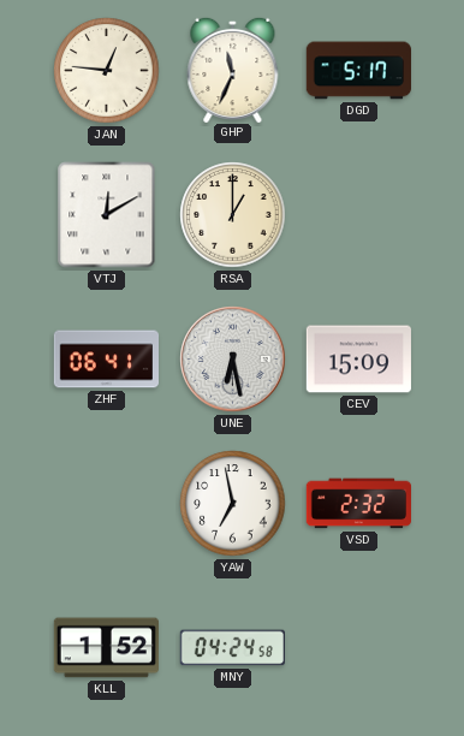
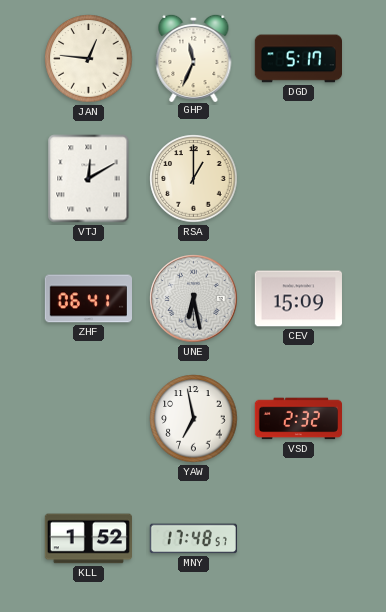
MNY: 04:24 -> 17:48
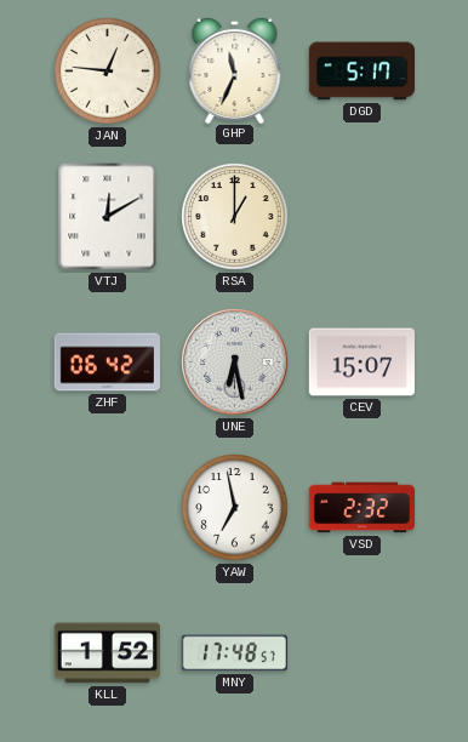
ZHF: 06:41 -> 06:42
CEV: 15:09 -> 15:07
